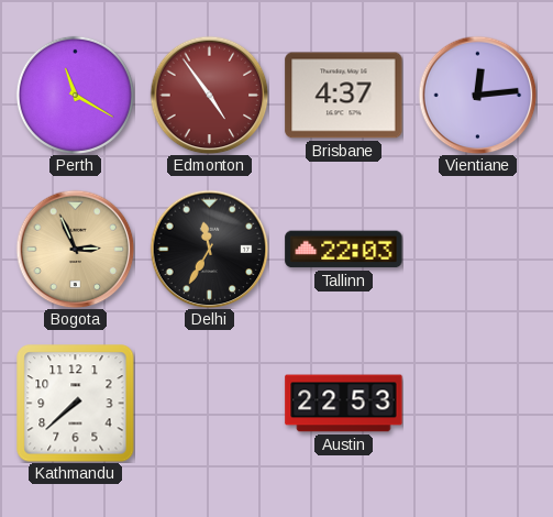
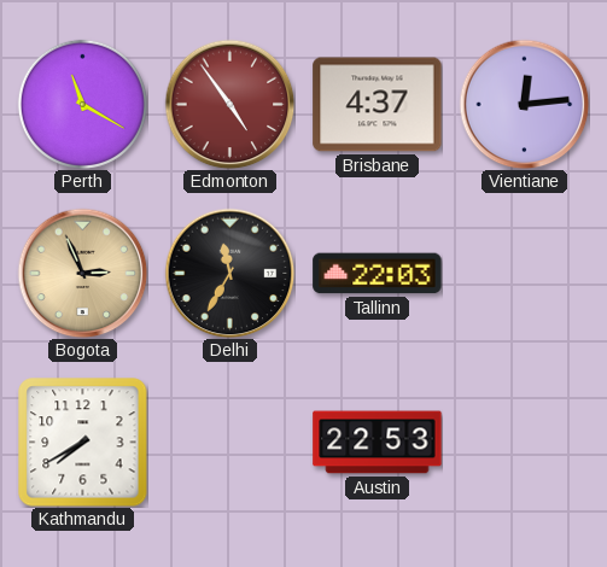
Kathmandu: 7:38 -> 7:40
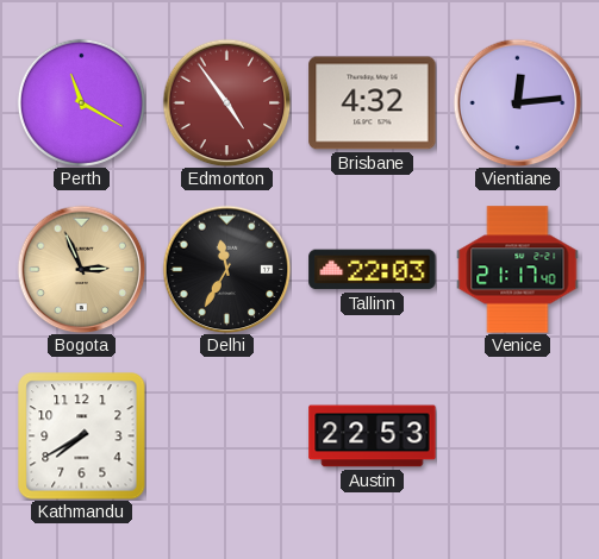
Brisbane: 4:37 -> 4:32
Venice: none -> 21:17
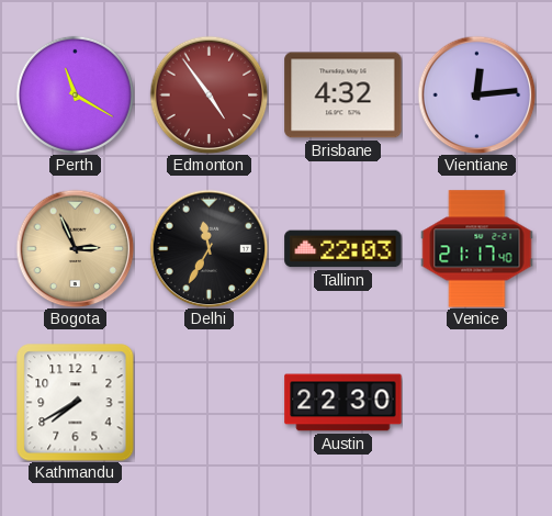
Austin: 22:53 -> 22:30
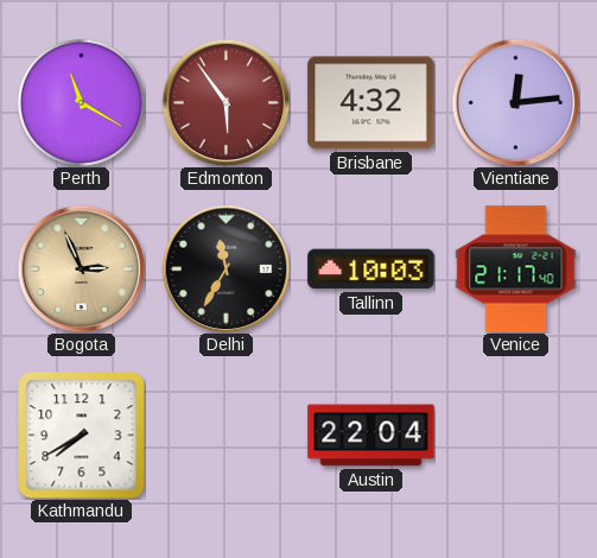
Edmonton: 4:54 -> 5:54
Tallinn: 22:03 -> 10:03
Austin: 22:30 -> 22:04
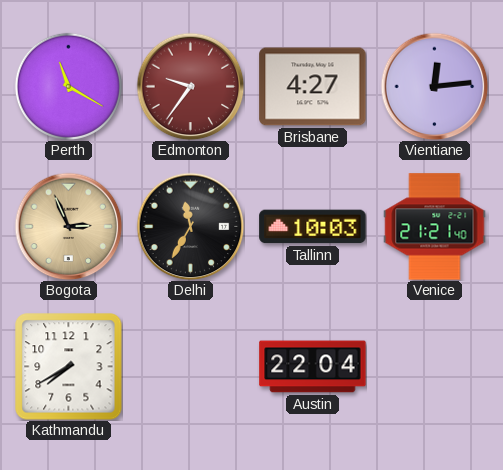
Edmonton: 5:54 -> 9:36
Brisbane: 4:32 -> 4:27
Venice: 21:17 -> 21:21
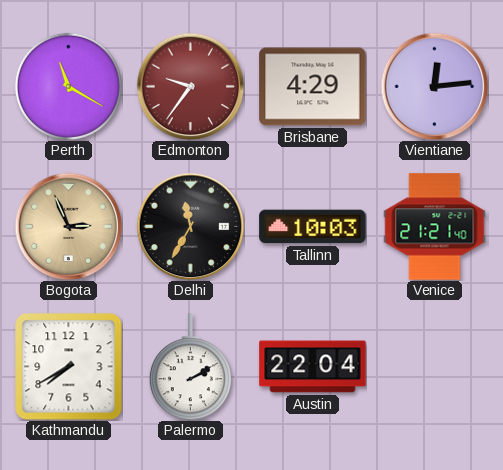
Brisbane: 4:27 -> 4:29
Palermo: none -> 2:10
